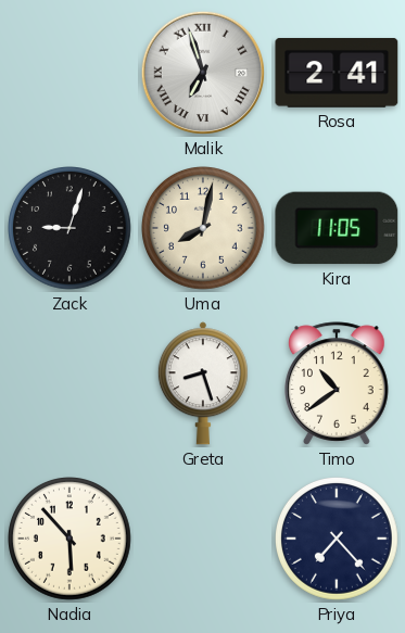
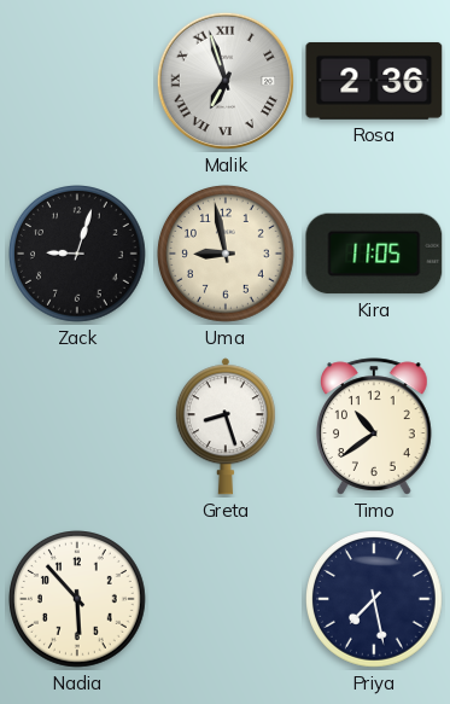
Rosa: 2:41 -> 2:36
Uma: 8:02 -> 8:58
Priya: 7:23 -> 7:28
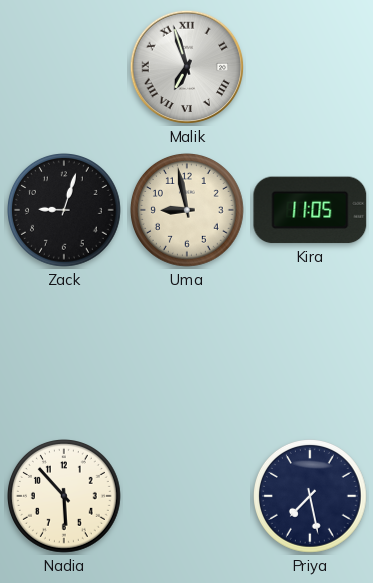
Rosa: 2:36 -> none
Greta: 8:27 -> none
Timo: 10:39 -> none
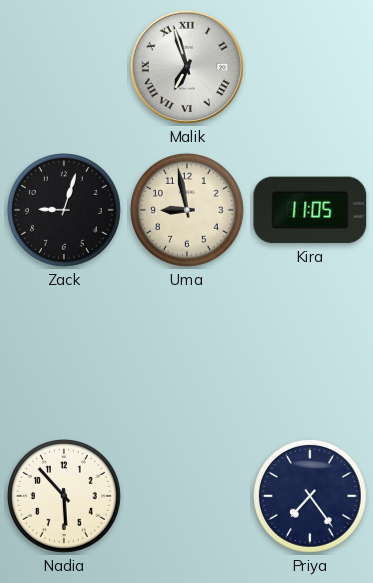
Priya: 7:28 -> 7:24
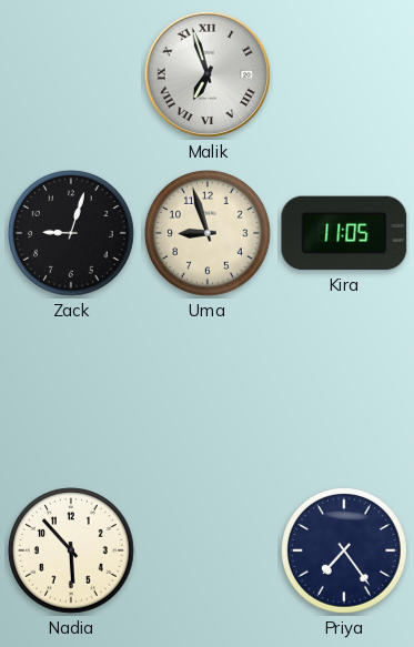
Uma: 8:58 -> 8:57
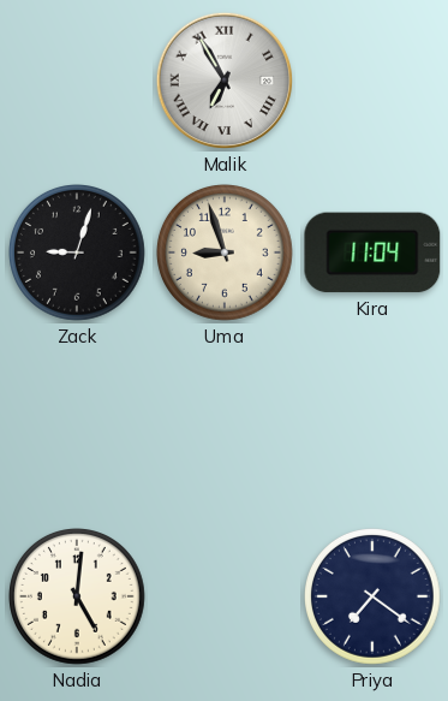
Malik: 6:57 -> 6:55
Kira: 11:05 -> 11:04
Nadia: 5:53 -> 5:01
Priya: 7:24 -> 7:21
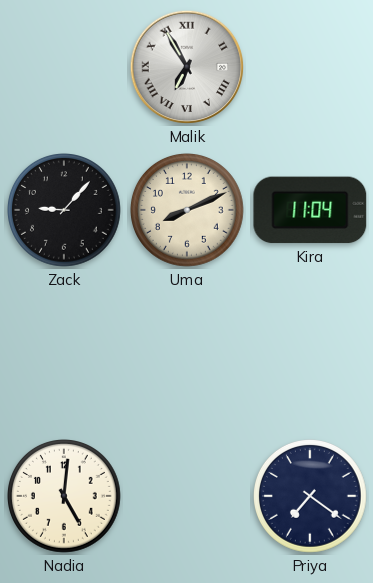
Zack: 9:03 -> 9:07
Uma: 8:57 -> 8:11
